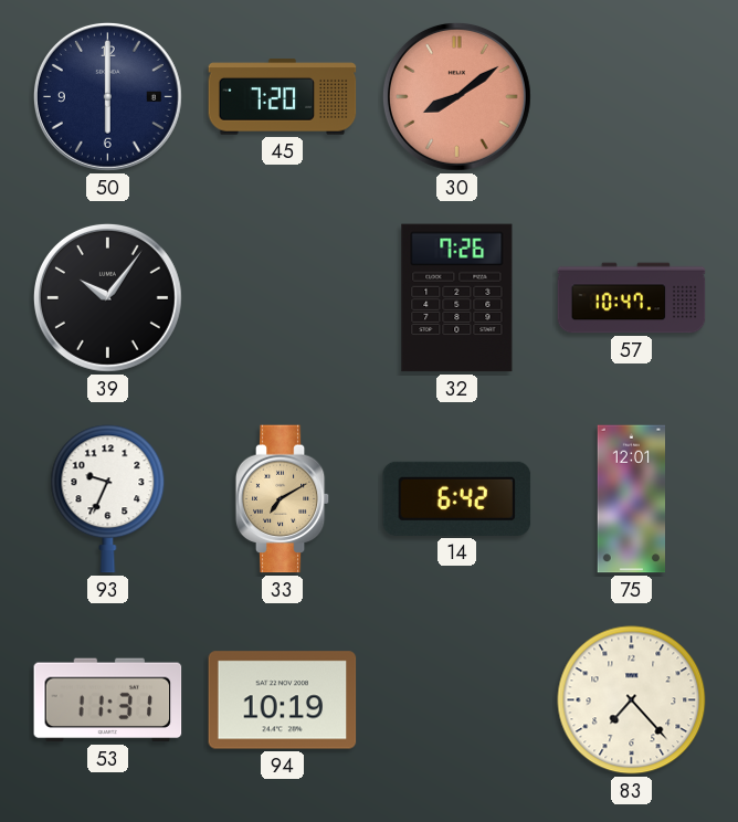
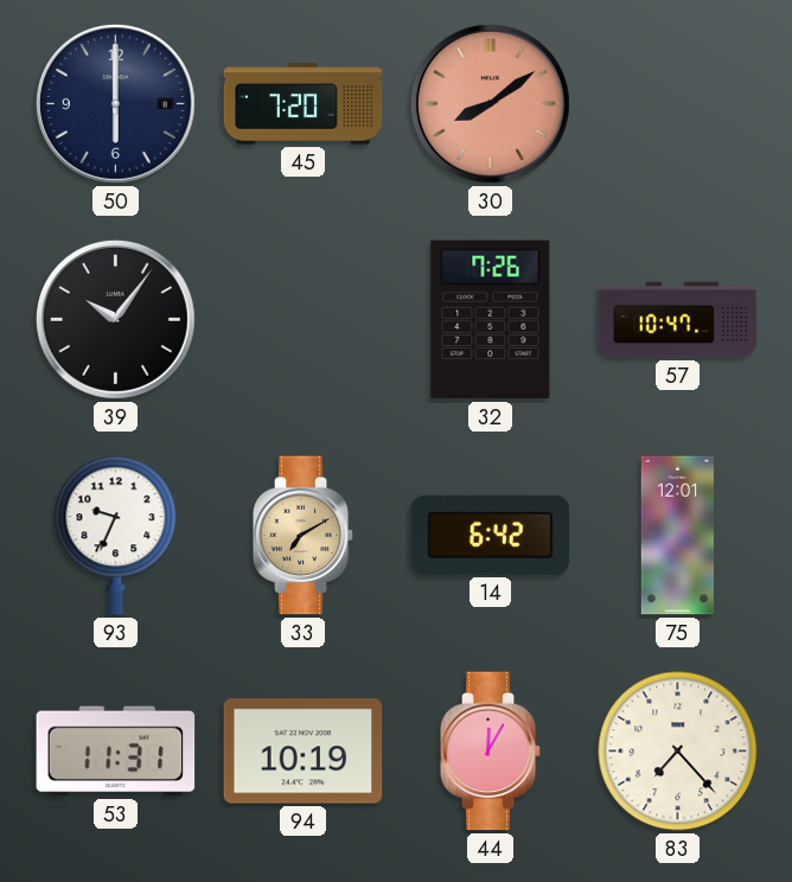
44: none -> 12:05
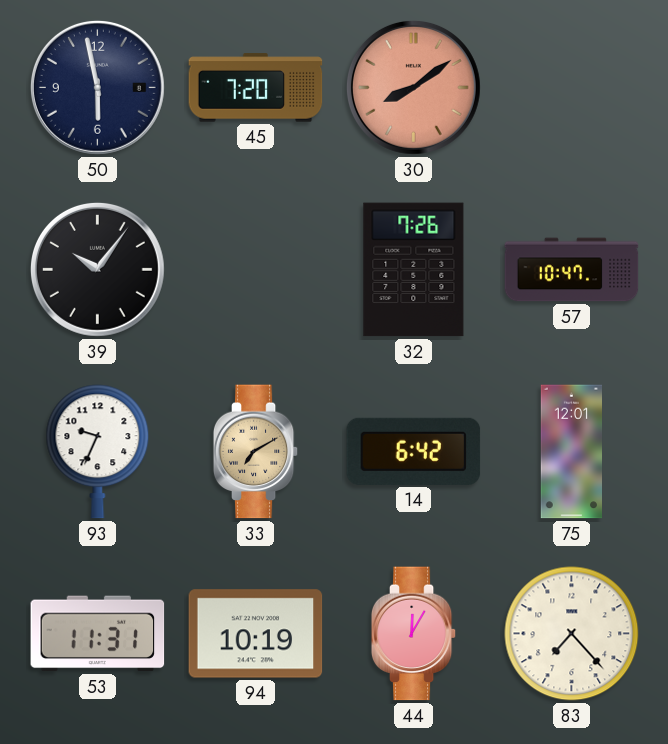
50: 6:00 -> 5:58
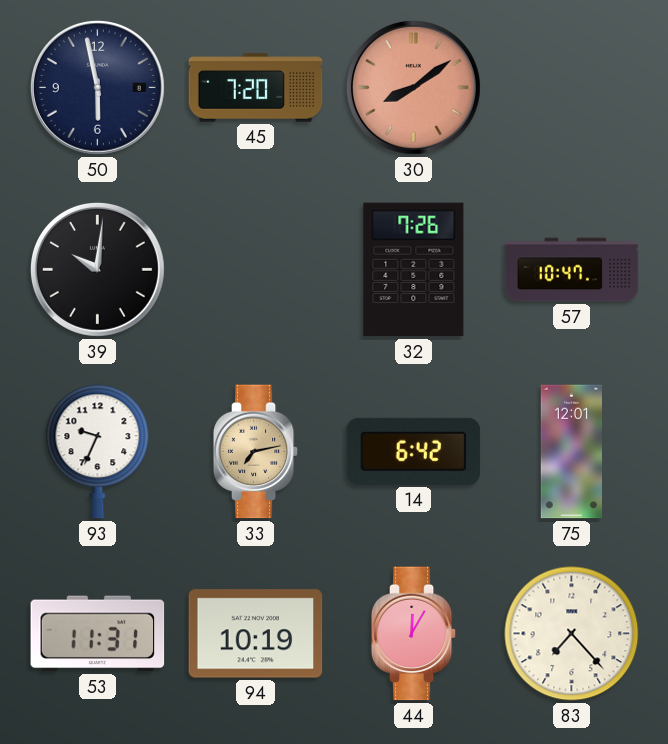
39: 10:06 -> 10:01
33: 7:10 -> 7:13
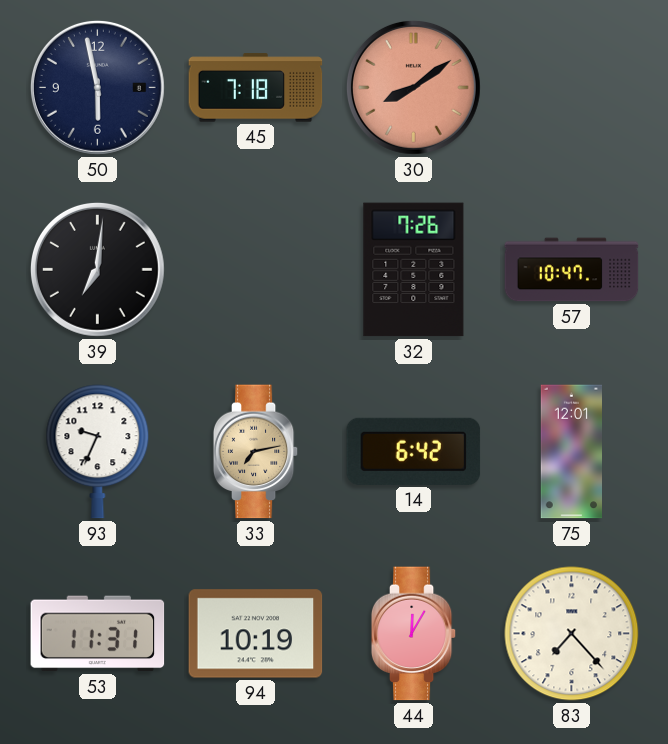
45: 7:20 -> 7:18
39: 10:01 -> 7:01
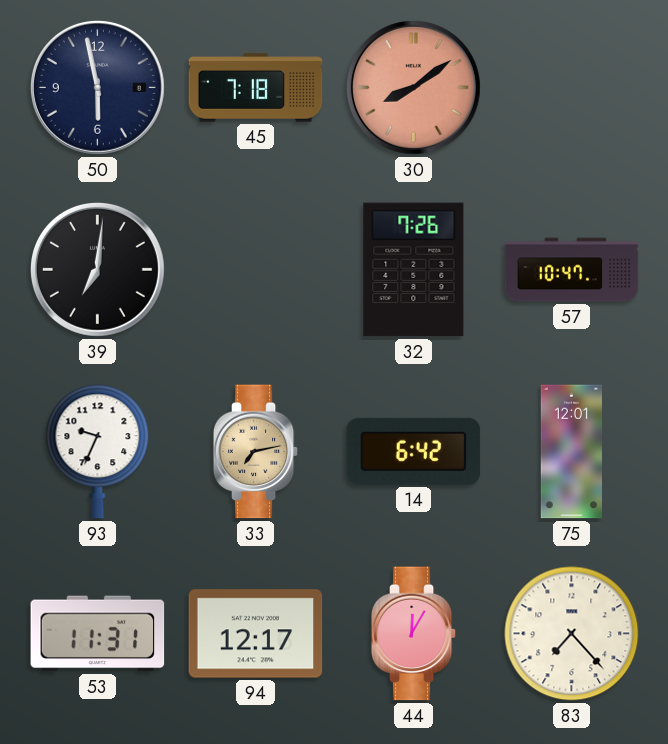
94: 10:19 -> 12:17
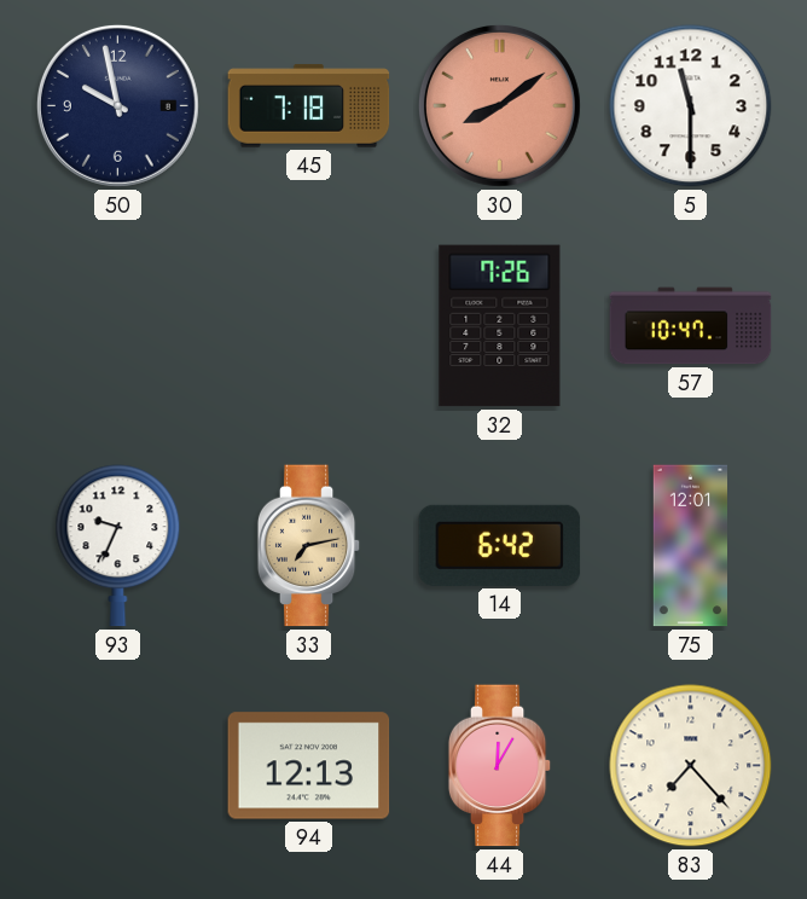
50: 5:58 -> 9:58
5: none -> 11:30
39: 7:01 -> none
53: 11:31 -> none
94: 12:17 -> 12:13
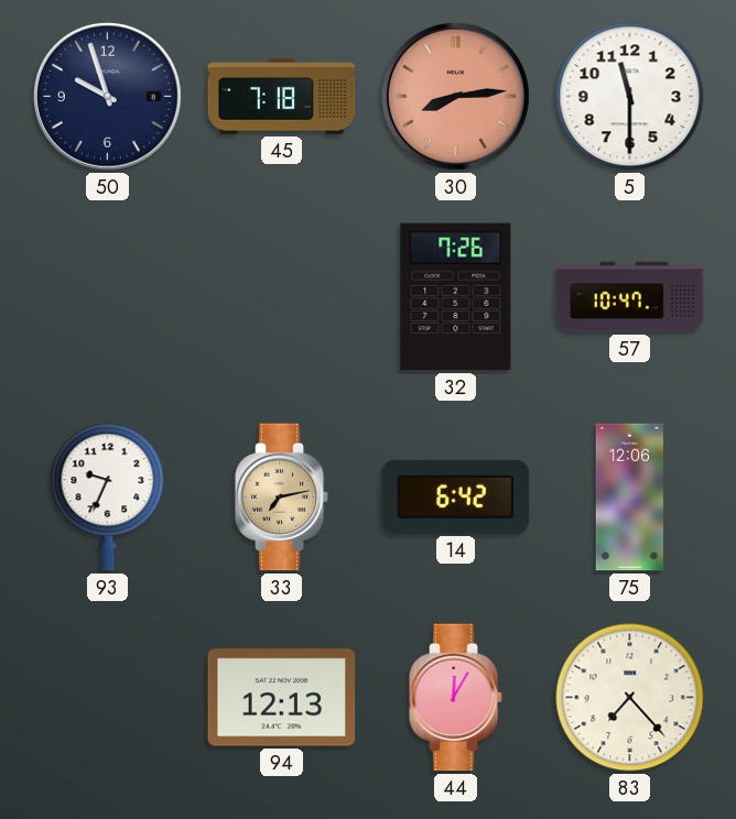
50: 9:58 -> 9:57
30: 8:09 -> 8:14
75: 12:01 -> 12:06
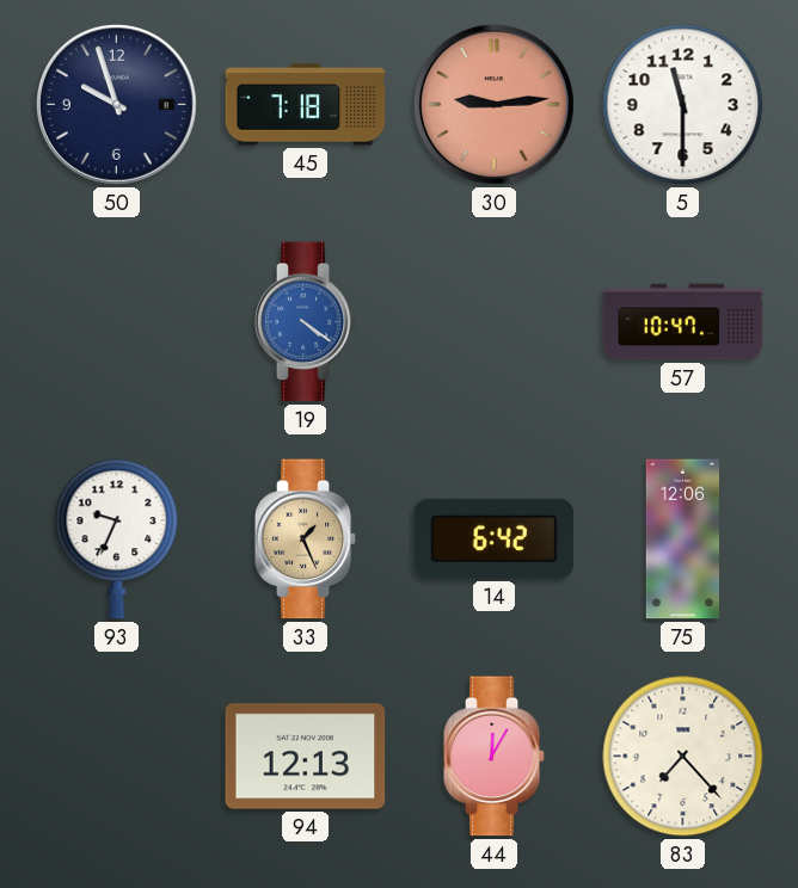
30: 8:14 -> 9:14
19: none -> 4:21
32: 7:26 -> none
33: 7:13 -> 1:26
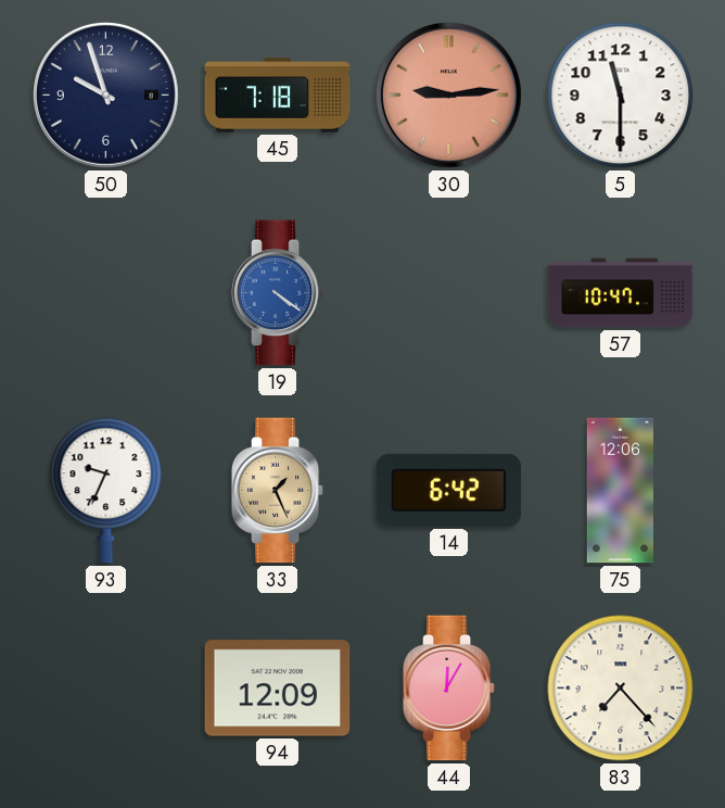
94: 12:13 -> 12:09
